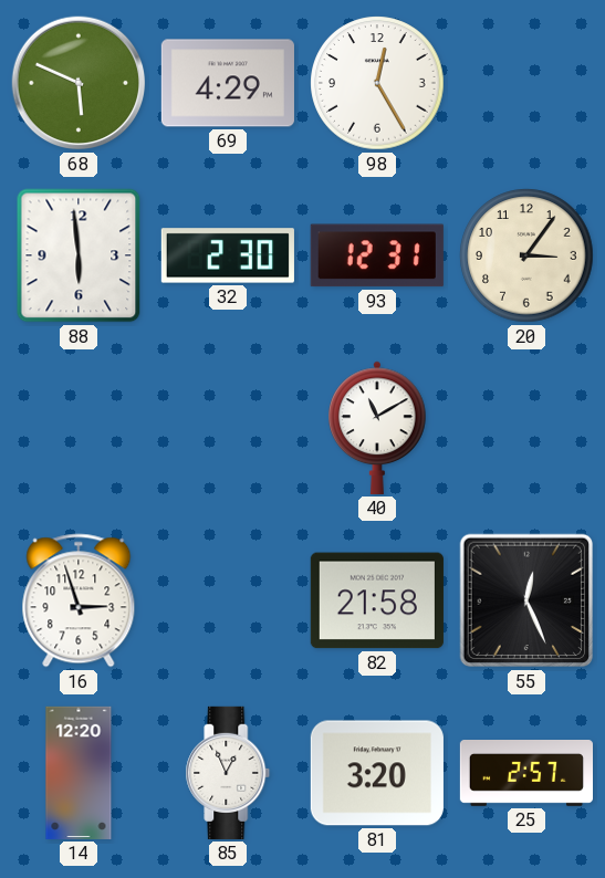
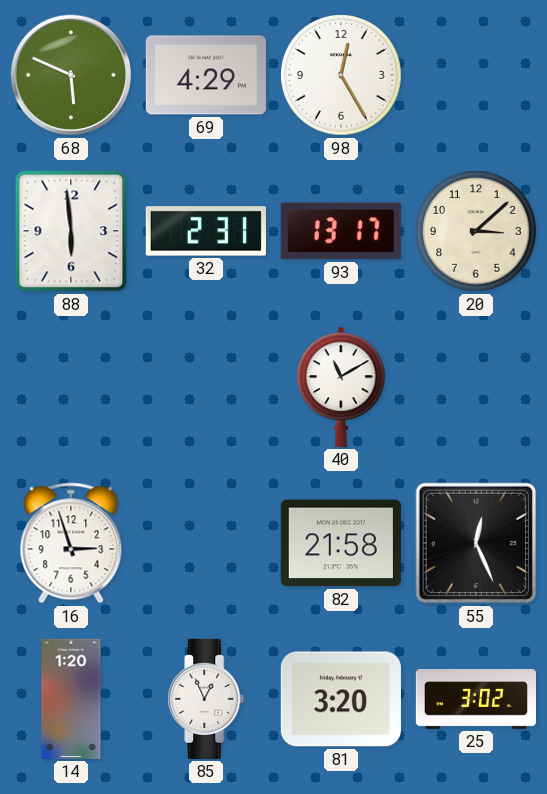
32: 2:30 -> 2:31
93: 12:31 -> 13:17
20: 3:06 -> 3:08
14: 12:20 -> 1:20
25: 2:57 -> 3:02
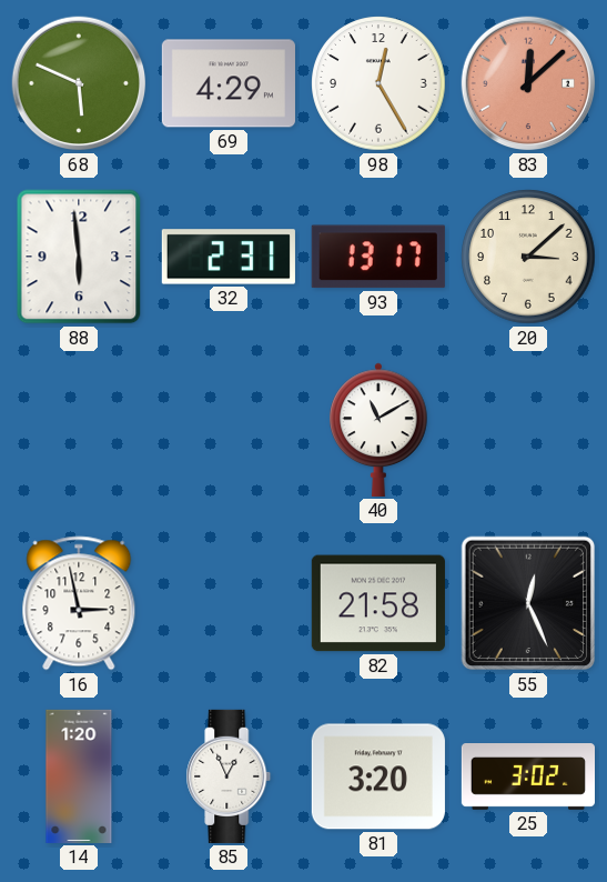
83: none -> 12:08
16: 2:57 -> 2:58
